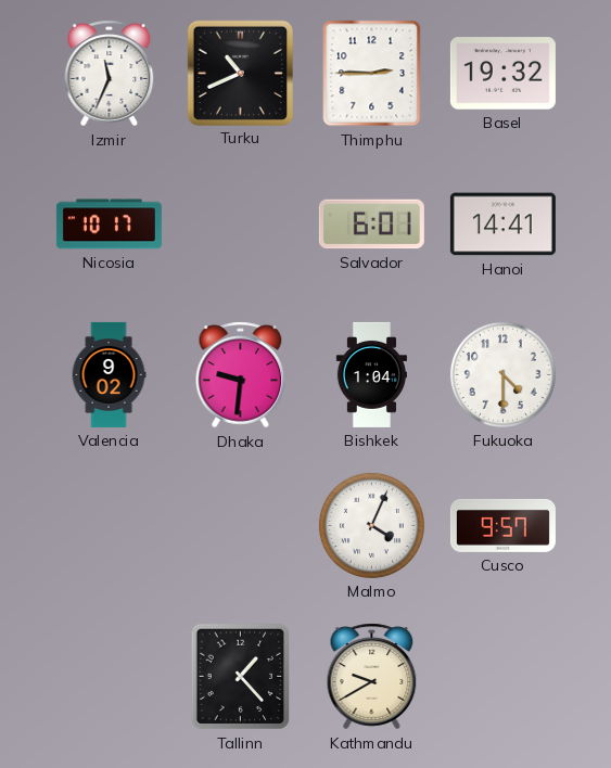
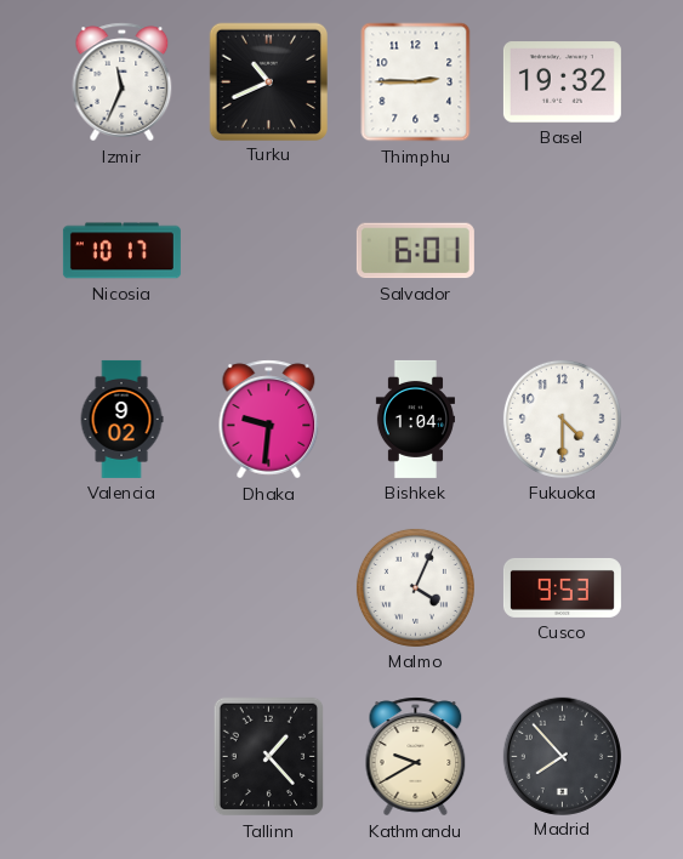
Hanoi: 14:41 -> none
Cusco: 9:57 -> 9:53
Madrid: none -> 7:53
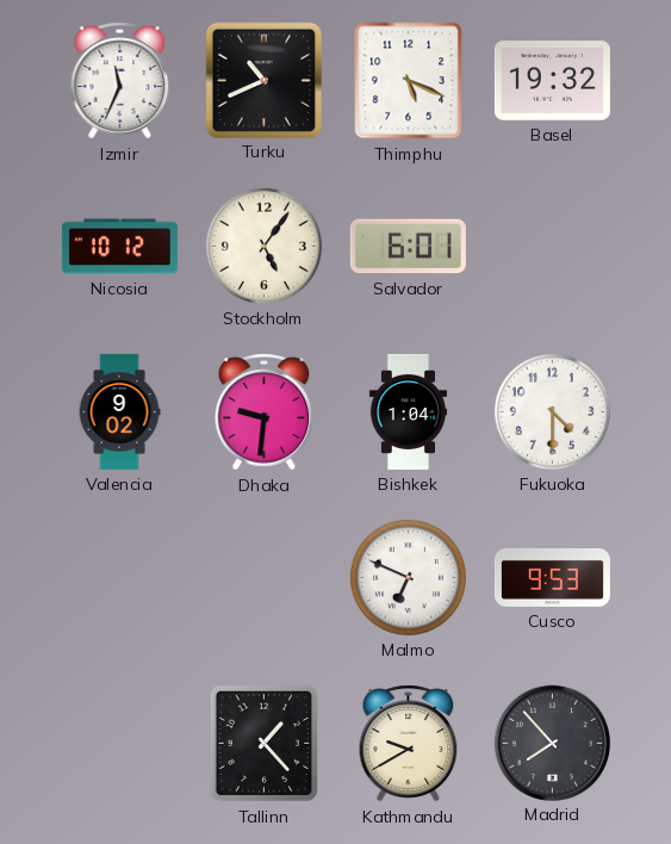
Thimphu: 2:45 -> 5:19
Nicosia: 10:17 -> 10:12
Stockholm: none -> 5:06
Malmo: 4:04 -> 6:49
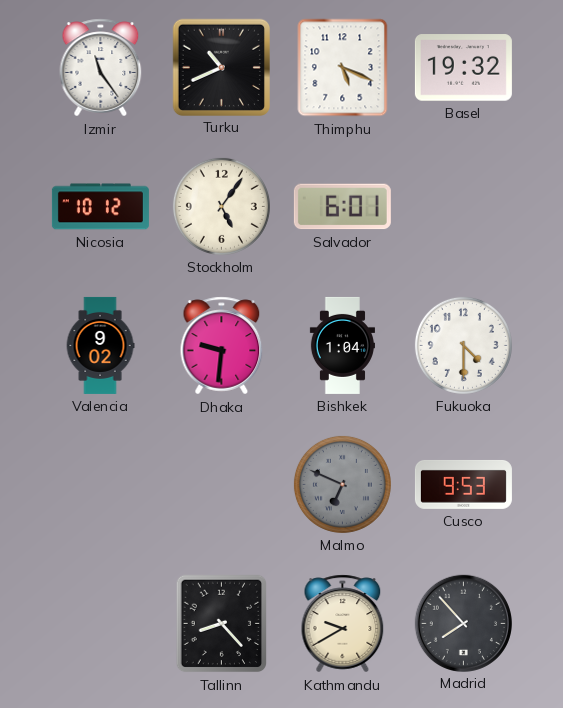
Izmir: 11:34 -> 11:24
Malmo dial: white -> grey
Tallinn: 1:23 -> 8:23
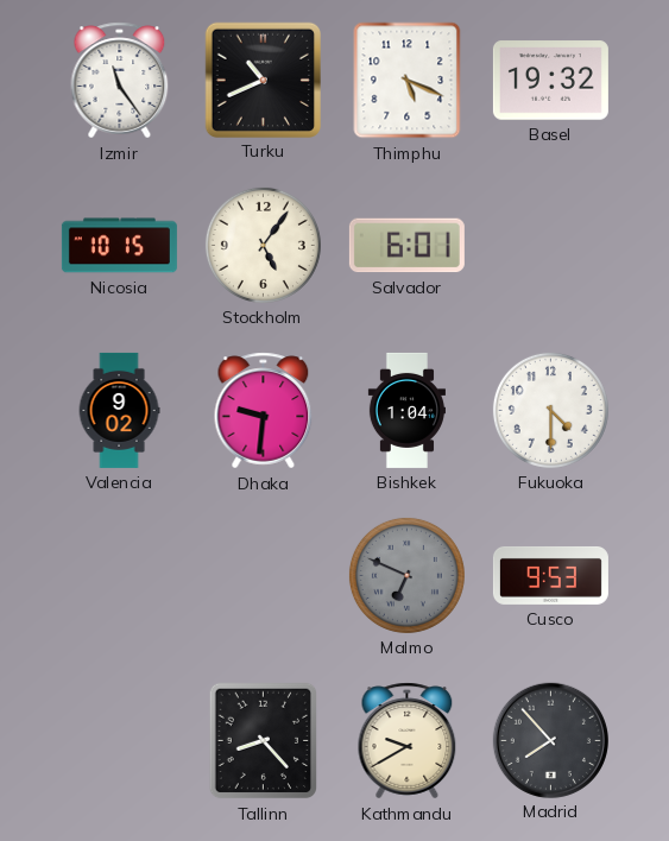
Nicosia: 10:12 -> 10:15
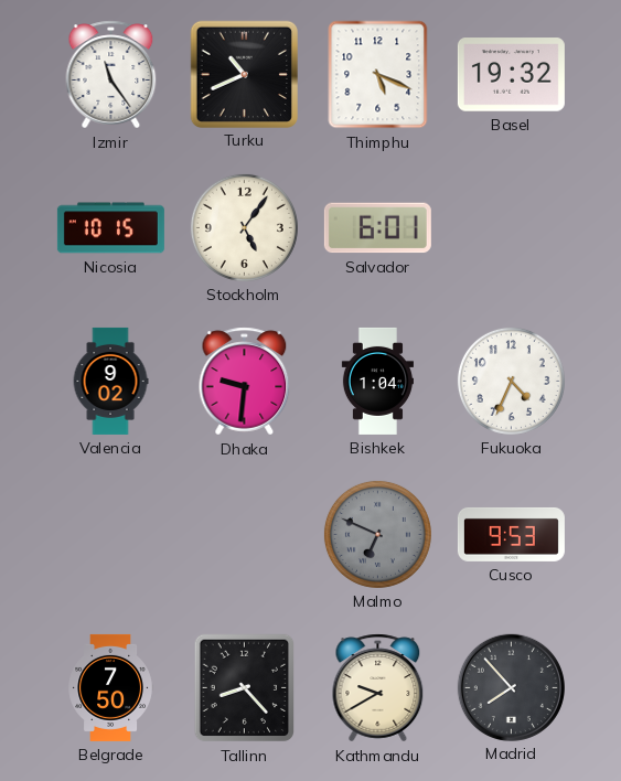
Fukuoka: 4:30 -> 4:34
Belgrade: none -> 7:50
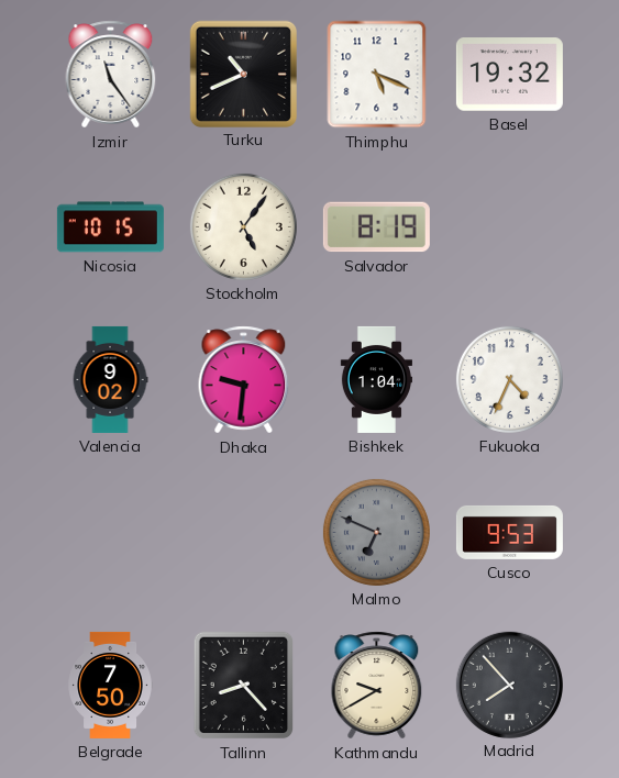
Salvador: 6:01 -> 8:19
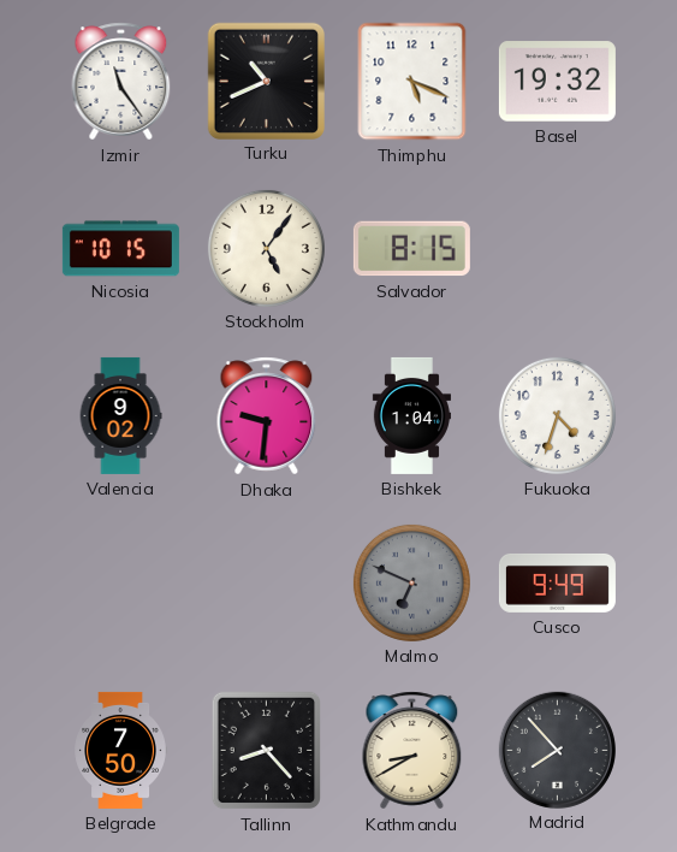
Salvador: 8:19 -> 8:15
Fukuoka: 4:34 -> 4:33
Cusco: 9:53 -> 9:49
Kathmandu: 9:40 -> 8:40
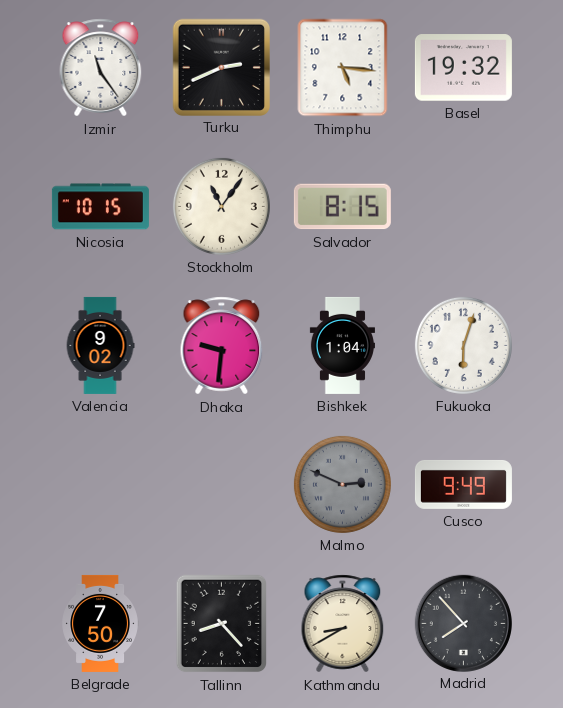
Turku: 10:41 -> 2:41
Thimphu: 5:19 -> 5:16
Stockholm: 5:06 -> 11:06
Fukuoka: 4:33 -> 6:03
Malmo: 6:49 -> 2:49
